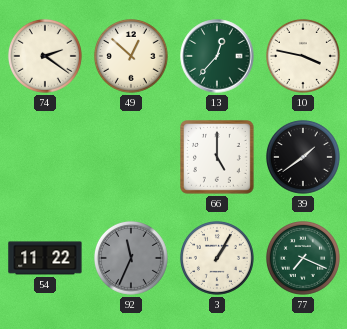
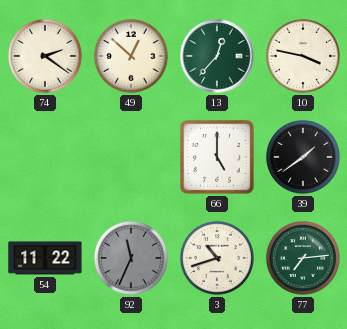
3: 1:05 -> 10:42
77: 7:19 -> 7:14
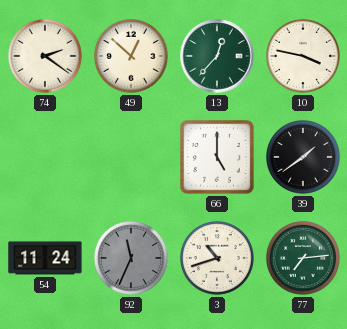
54: 11:22 -> 11:24
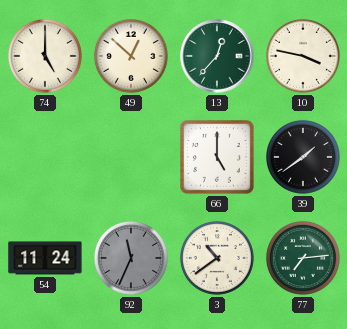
74: 2:21 -> 5:00
3: 10:42 -> 10:39
